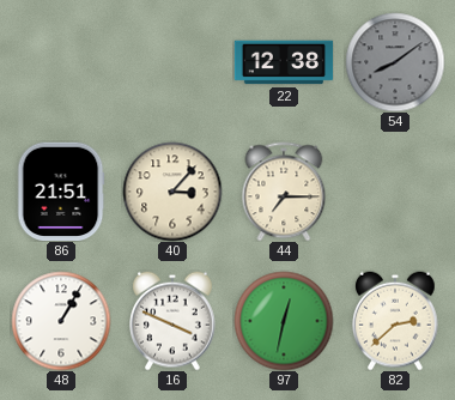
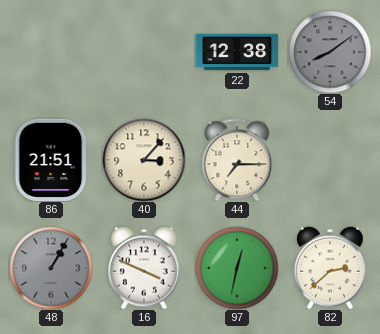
48 dial: white -> grey
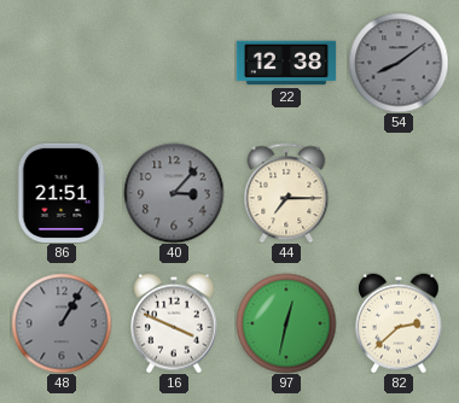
40 dial: cream -> grey
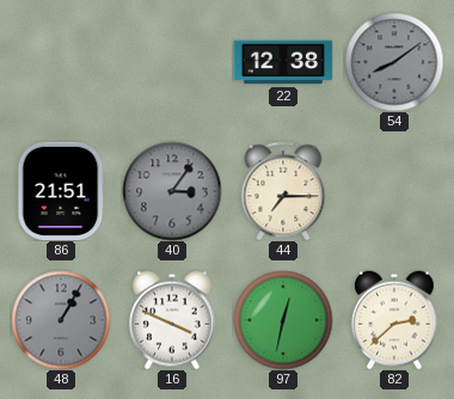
40: 3:07 -> 3:06
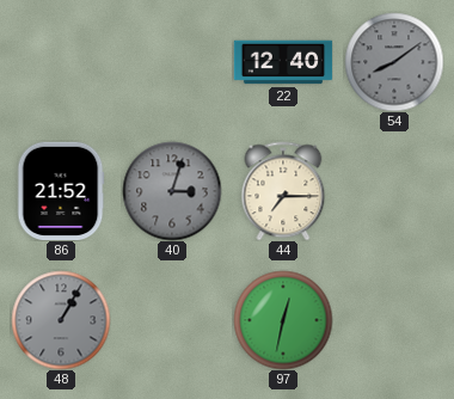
22: 12:38 -> 12:40
86: 21:51 -> 21:52
40: 3:06 -> 3:03
16: 3:49 -> none
82: 2:38 -> none
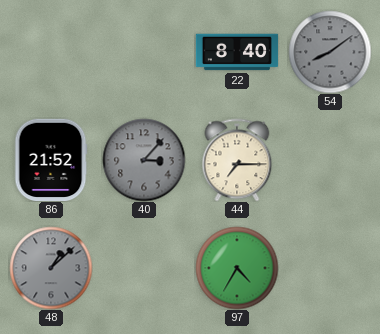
22: 12:40 -> 8:40
40: 3:03 -> 3:07
48: 1:05 -> 1:08
97: 12:32 -> 4:35
